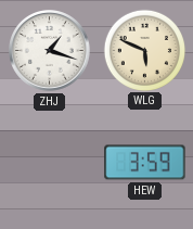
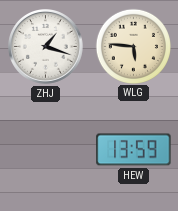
WLG: 5:49 -> 5:46
HEW: 3:59 -> 13:59
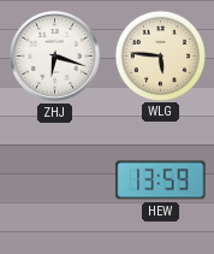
ZHJ: 1:18 -> 6:18
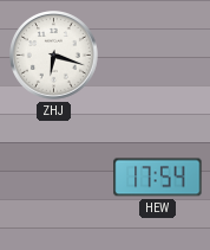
WLG: 5:46 -> none
HEW: 13:59 -> 17:54
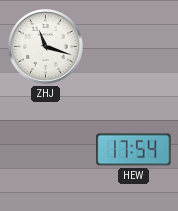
ZHJ: 6:18 -> 11:18
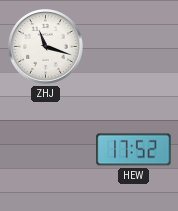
HEW: 17:54 -> 17:52
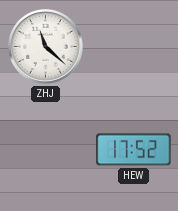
ZHJ: 11:18 -> 11:22
